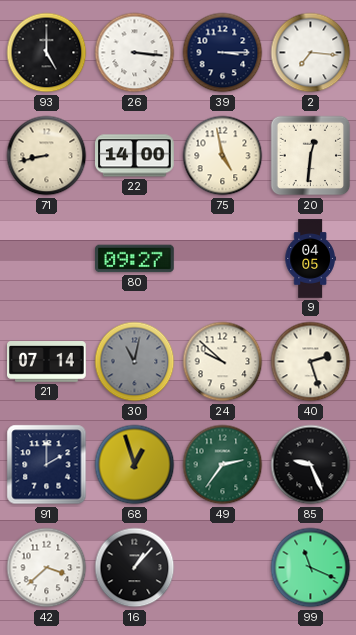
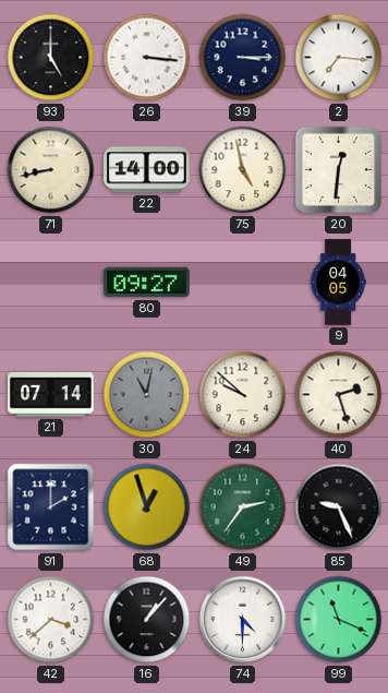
74: none -> 4:30
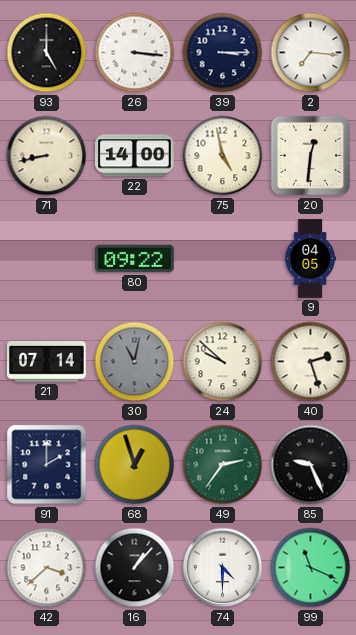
80: 09:27 -> 09:22
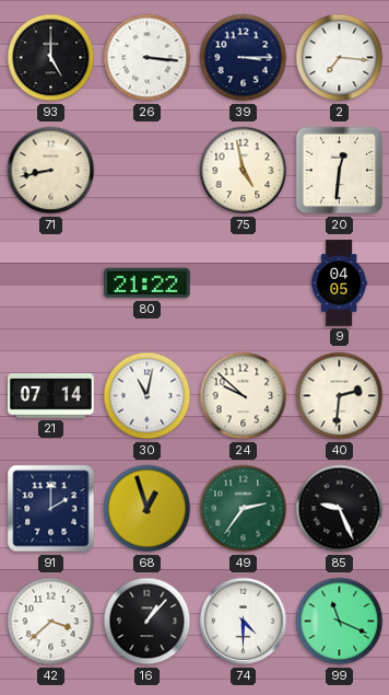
22: 14:00 -> none
80: 09:22 -> 21:22
30 dial: grey -> white
40: 2:27 -> 2:31
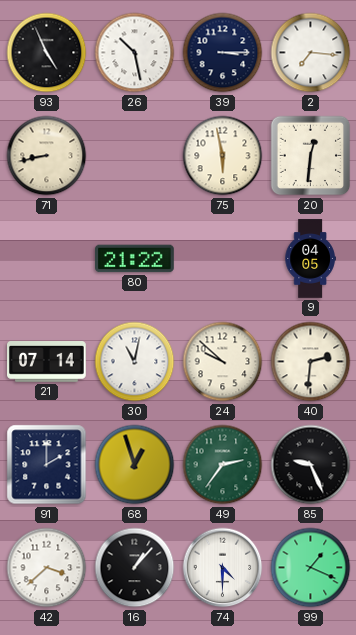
93: 5:00 -> 4:56
26: 3:16 -> 10:28
75: 4:58 -> 5:58
99: 11:19 -> 1:19
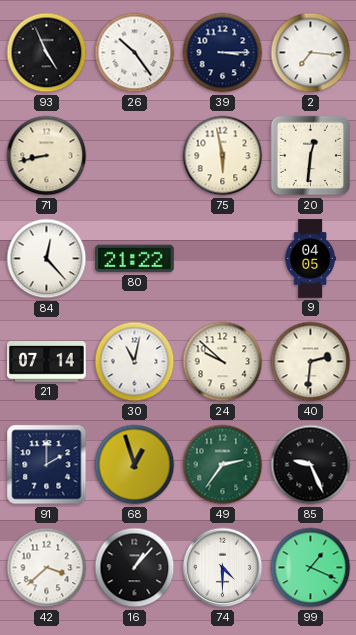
26: 10:28 -> 10:24
84: none -> 12:23
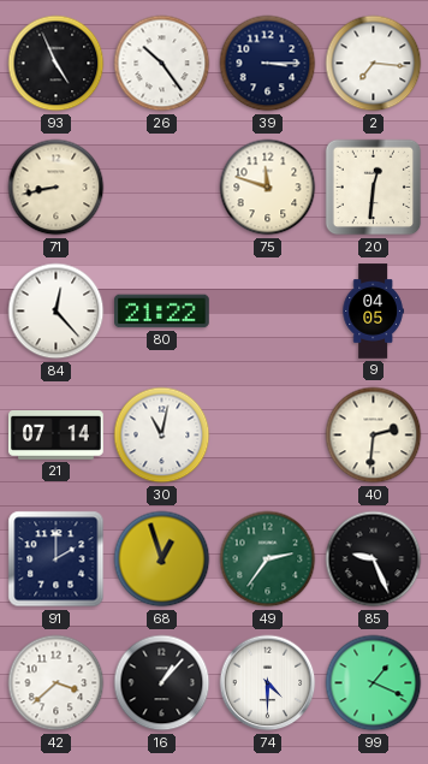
75: 5:58 -> 11:48
24: 9:52 -> none
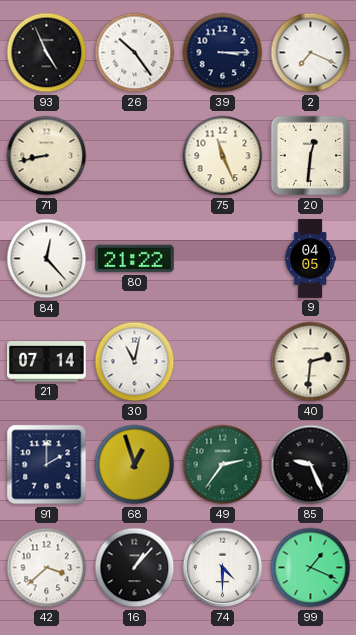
2: 7:16 -> 7:19
75: 11:48 -> 11:26
